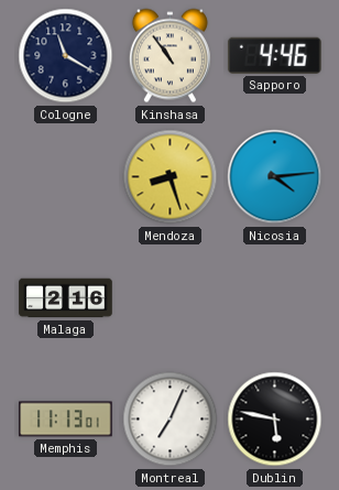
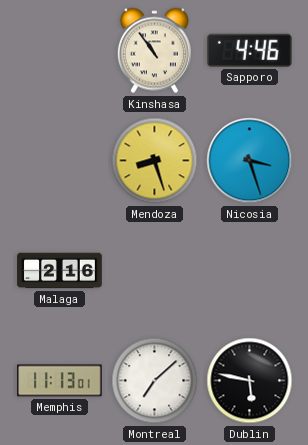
Cologne: 11:20 -> none
Nicosia: 4:14 -> 3:27
Montreal: 7:04 -> 7:08
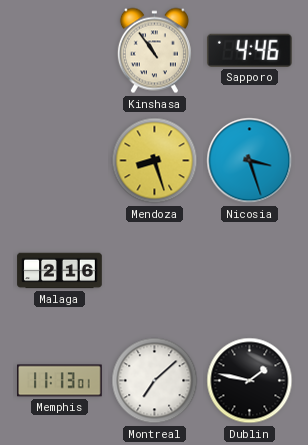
Dublin: 5:47 -> 1:47
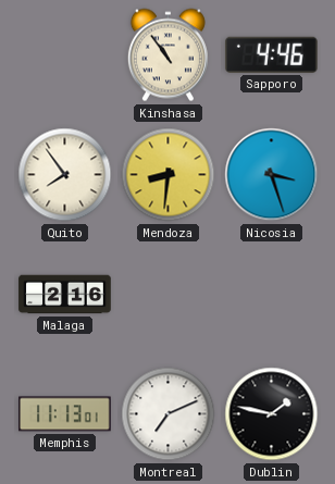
Quito: none -> 7:54
Mendoza: 8:27 -> 8:31
Montreal: 7:08 -> 7:11
